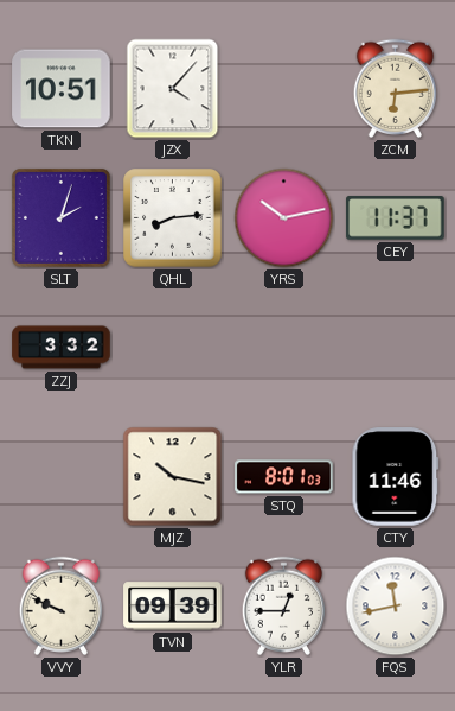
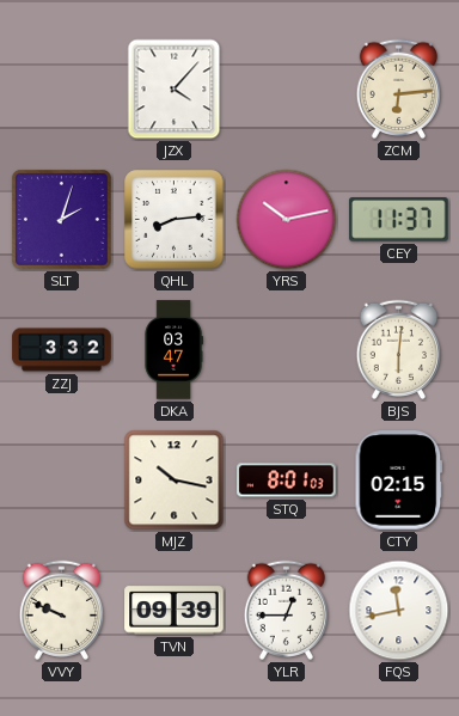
TKN: 10:51 -> none
DKA: none -> 03:47
BJS: none -> 6:01
CTY: 11:46 -> 02:15
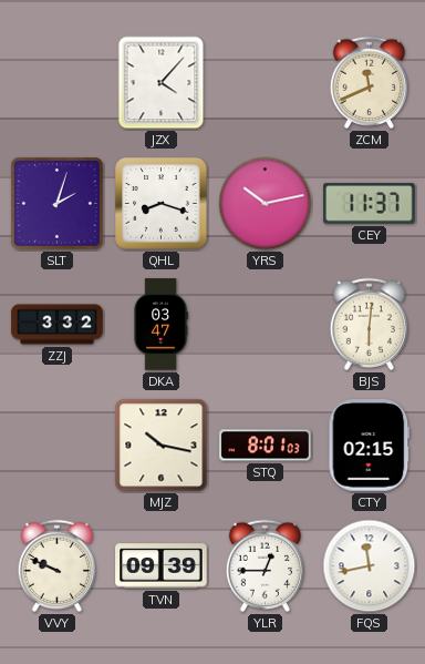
ZCM: 6:14 -> 11:41
QHL: 8:14 -> 8:18
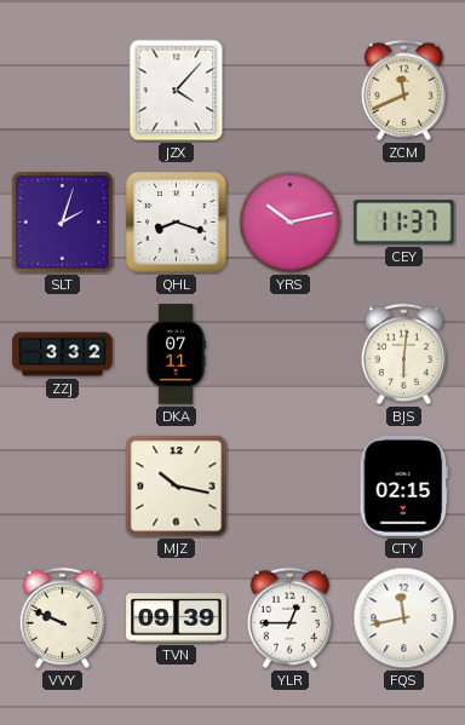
DKA: 03:47 -> 07:11
STQ: 8:01 -> none
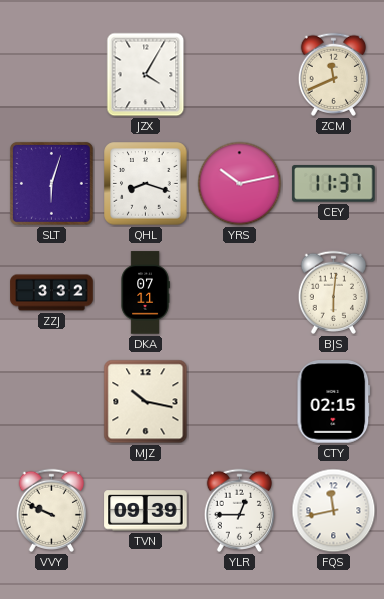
JZX: 4:07 -> 4:05
SLT: 2:03 -> 6:03
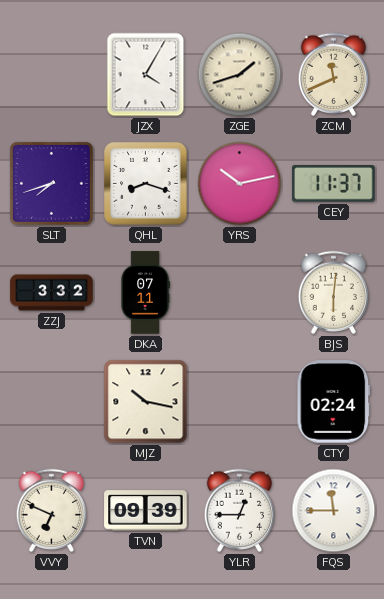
ZGE: none -> 1:42
SLT: 6:03 -> 7:42
CTY: 02:15 -> 02:24
VVY: 9:49 -> 6:49
FQS: 11:43 -> 11:45
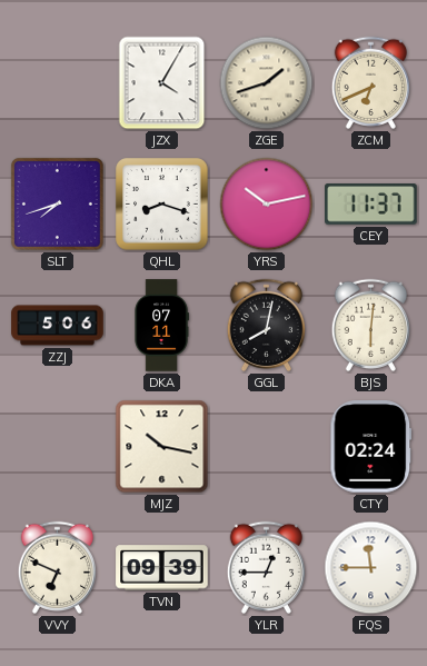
ZCM: 11:41 -> 6:41
ZZJ: 3:32 -> 5:06
GGL: none -> 8:02
